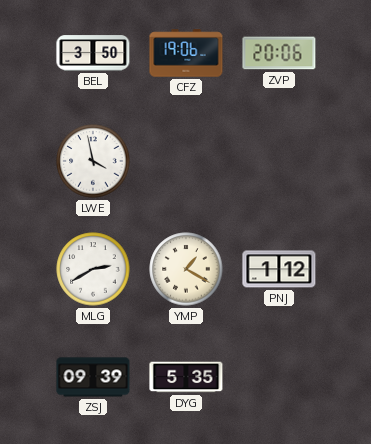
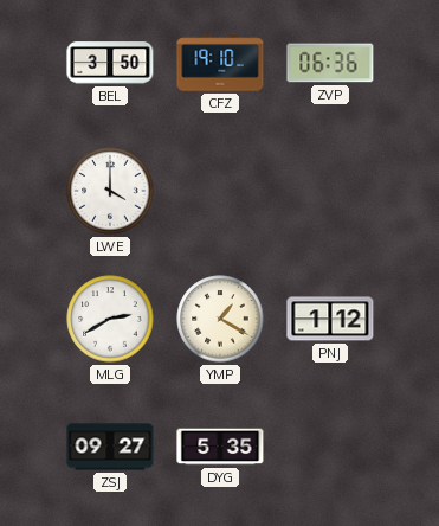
CFZ: 19:06 -> 19:10
ZVP: 20:06 -> 06:36
LWE: 3:58 -> 4:00
ZSJ: 09:39 -> 09:27
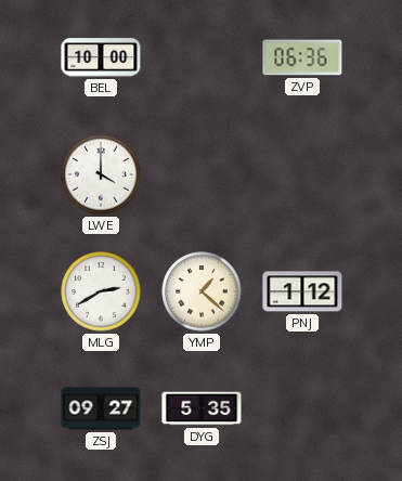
BEL: 3:50 -> 10:00
CFZ: 19:10 -> none
YMP: 1:20 -> 1:22
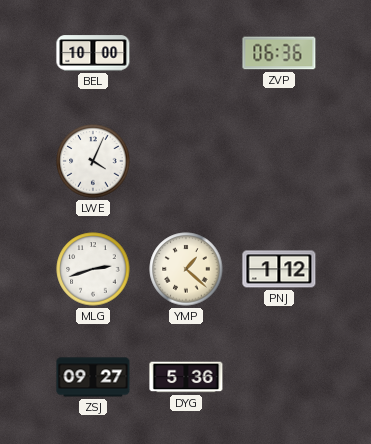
LWE: 4:00 -> 4:04
MLG: 2:40 -> 2:42
DYG: 5:35 -> 5:36
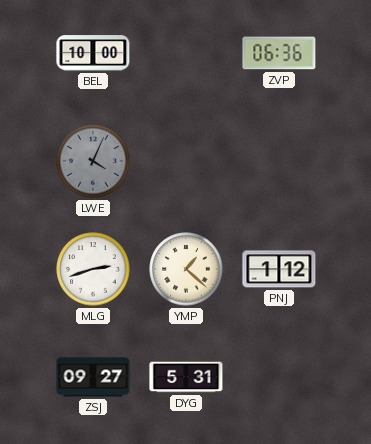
LWE dial: white -> grey
DYG: 5:36 -> 5:31
